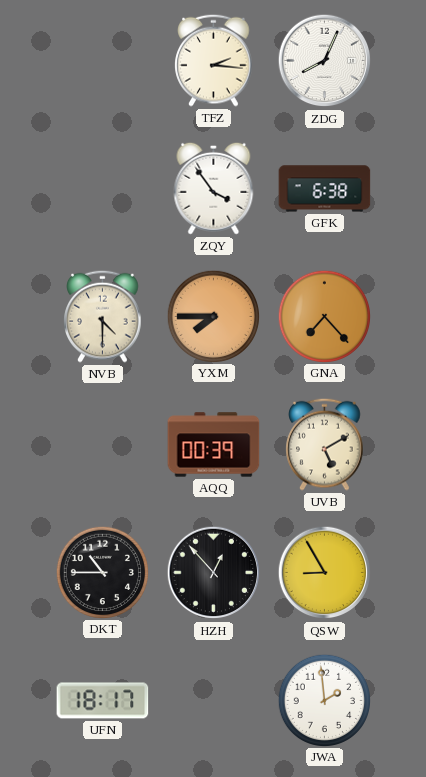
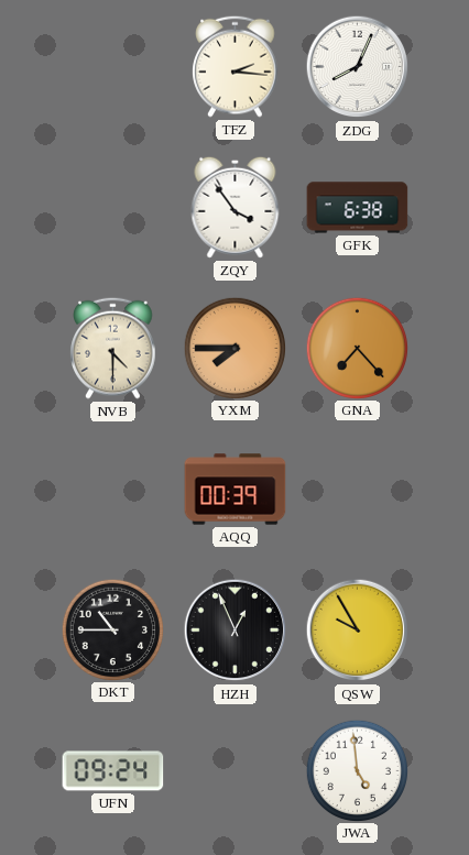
UVB: 5:10 -> none
HZH: 12:53 -> 12:56
QSW: 8:55 -> 9:55
UFN: 18:17 -> 09:24
JWA: 1:59 -> 4:59
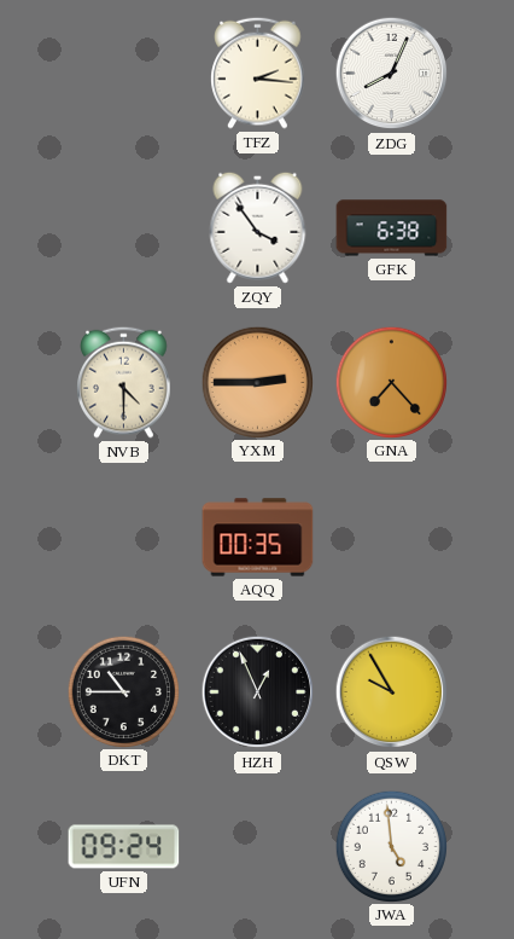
YXM: 7:45 -> 2:45
AQQ: 00:39 -> 00:35
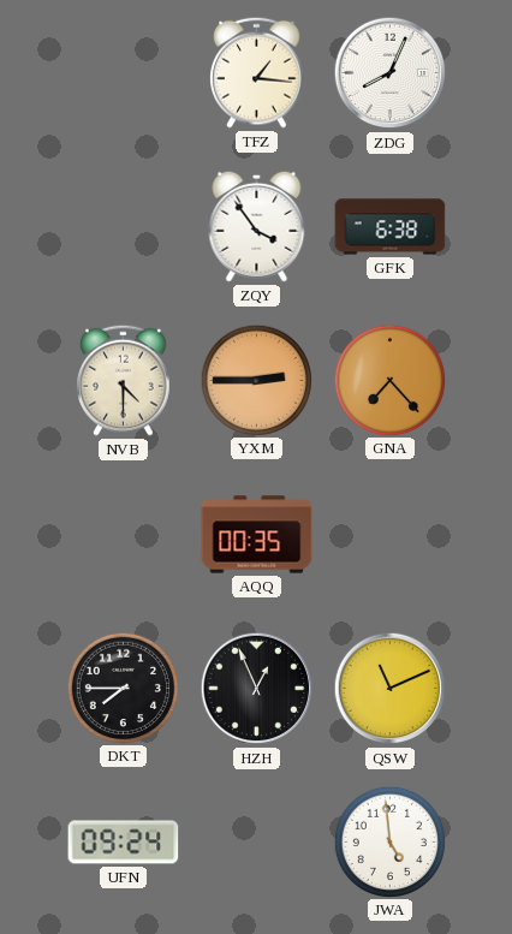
TFZ: 2:16 -> 1:16
DKT: 10:45 -> 7:45
QSW: 9:55 -> 11:11
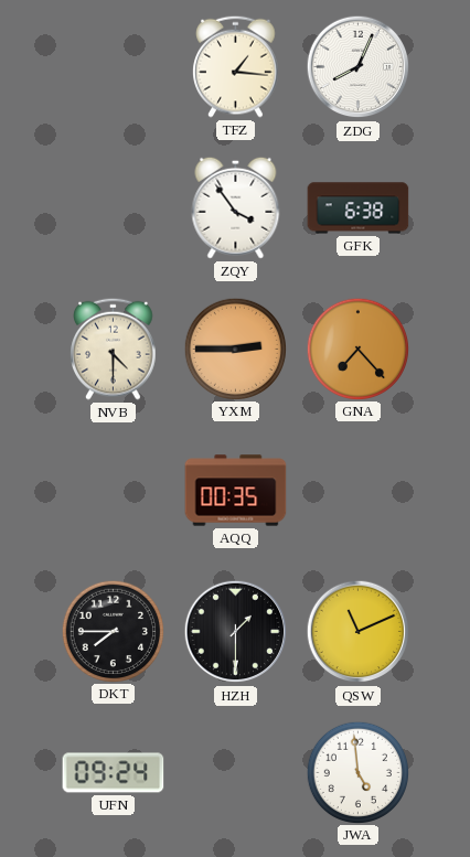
HZH: 12:56 -> 1:30
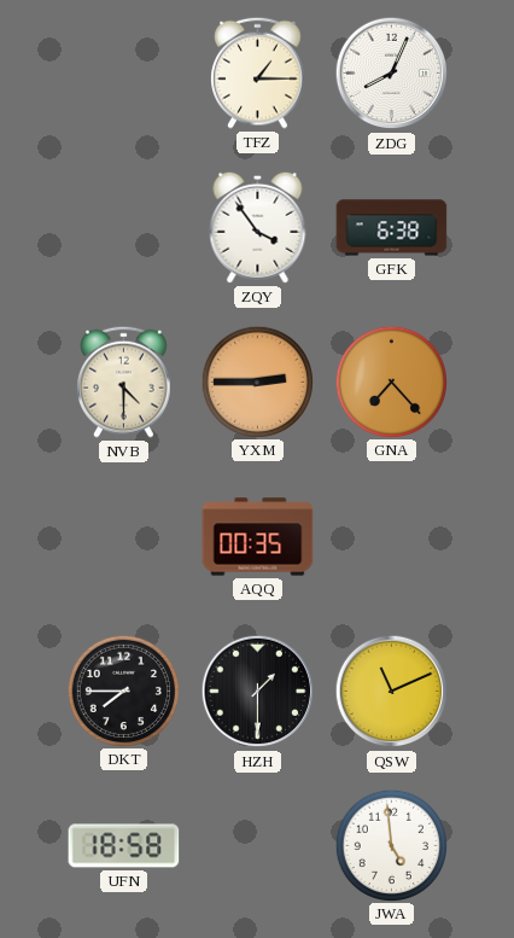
TFZ: 1:16 -> 1:15
UFN: 09:24 -> 18:58
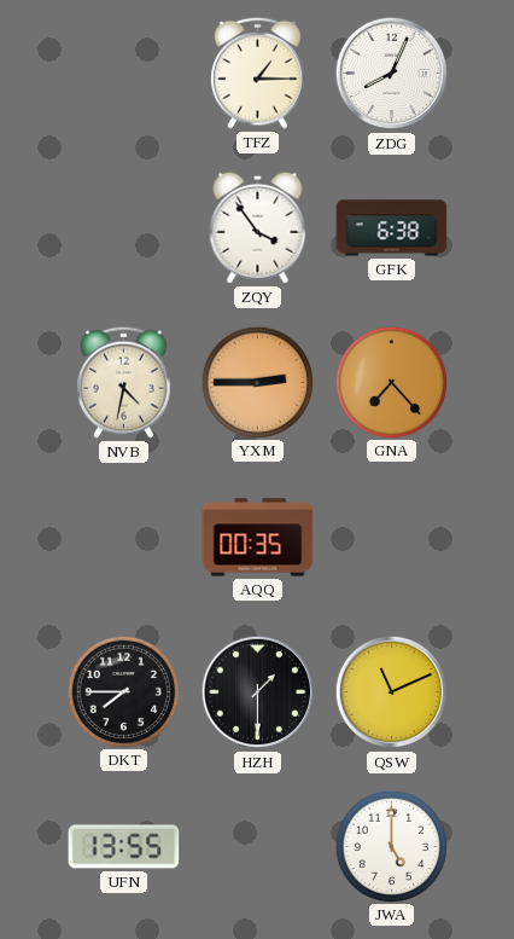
NVB: 4:30 -> 4:32
UFN: 18:58 -> 13:55
JWA: 4:59 -> 5:00
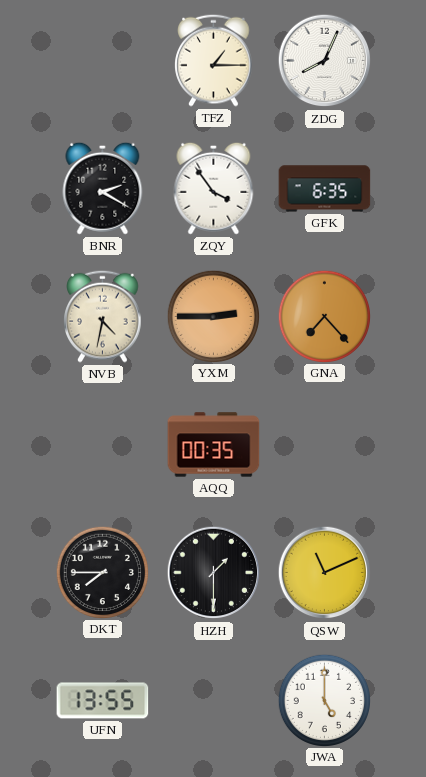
BNR: none -> 2:20
GFK: 6:38 -> 6:35
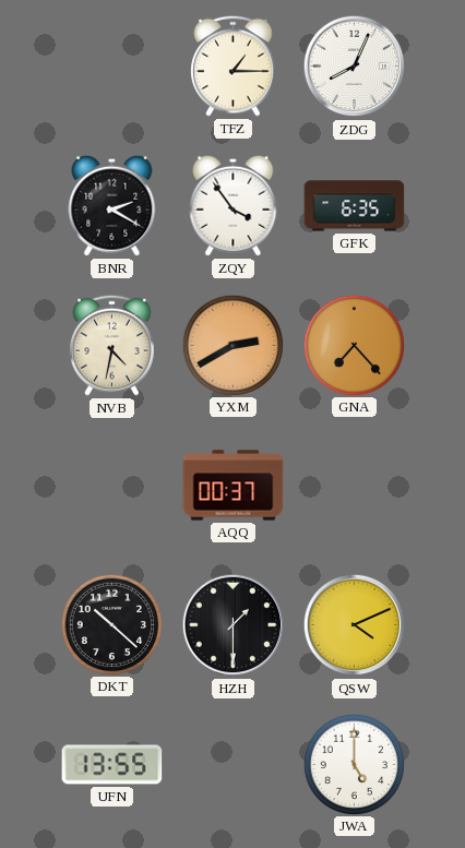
YXM: 2:45 -> 2:40
AQQ: 00:35 -> 00:37
DKT: 7:45 -> 10:22
QSW: 11:11 -> 4:11
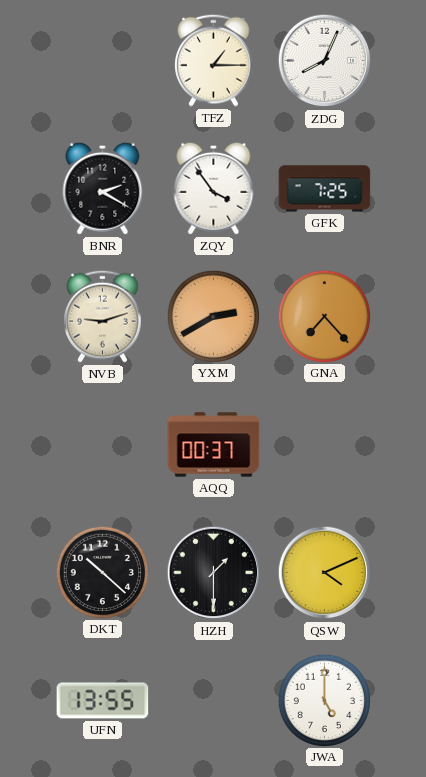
GFK: 6:35 -> 7:25
NVB: 4:32 -> 9:12
